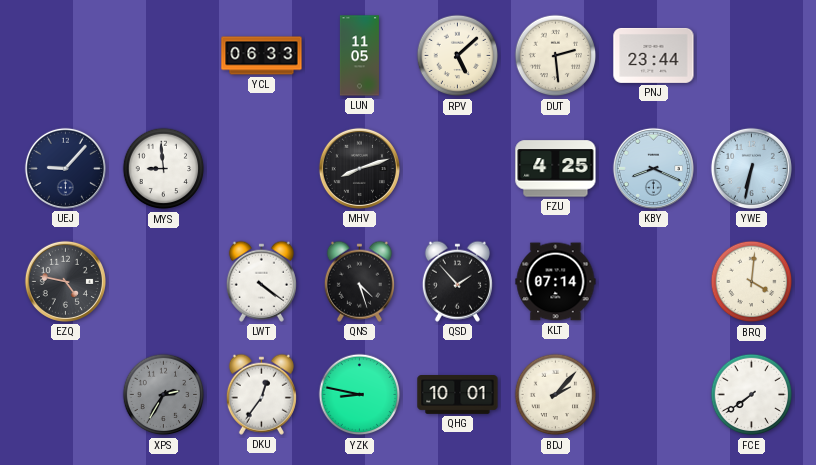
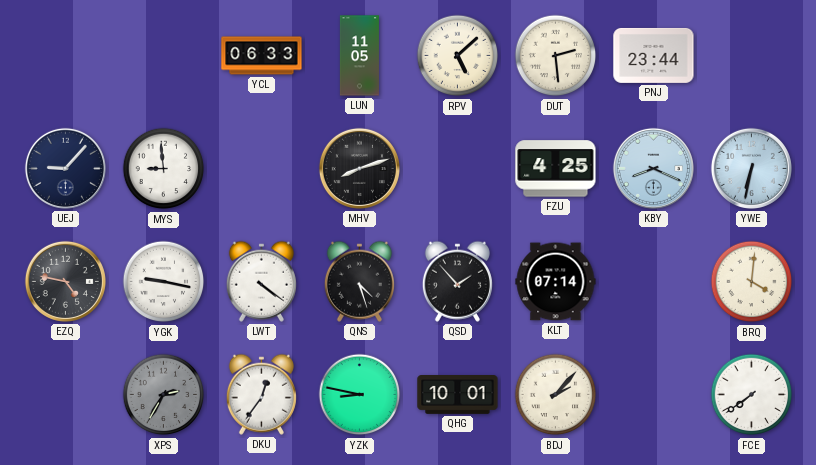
YGK: none -> 9:17
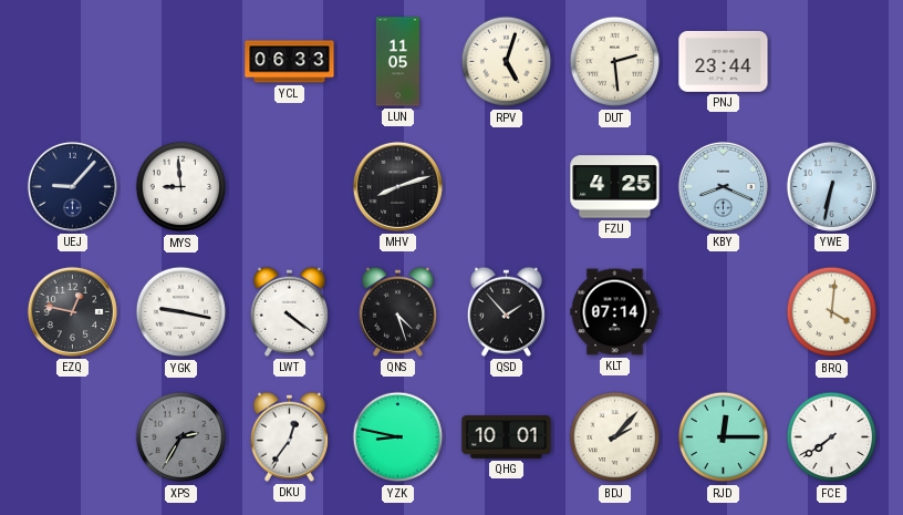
RPV: 5:08 -> 5:03
EZQ: 4:47 -> 12:47
RJD: none -> 12:15
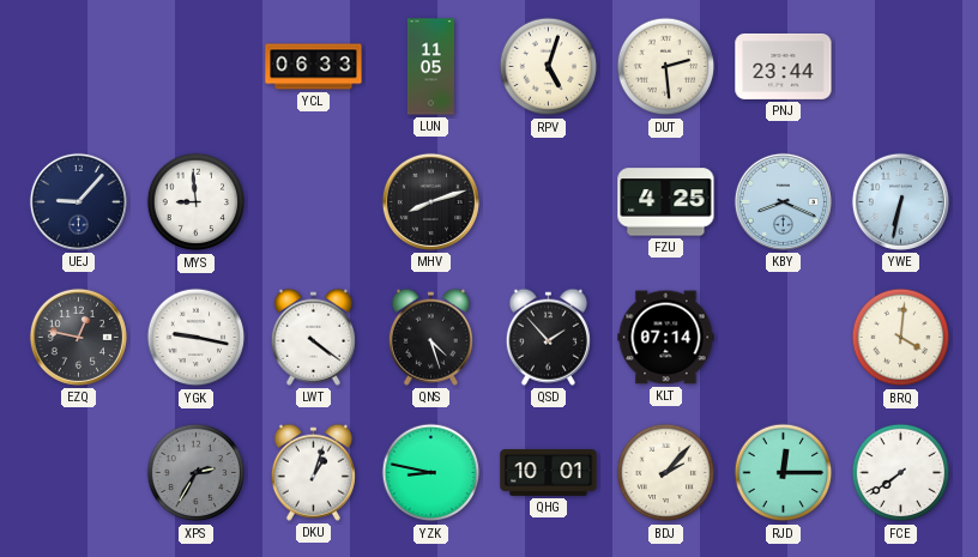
DKU: 12:36 -> 1:03
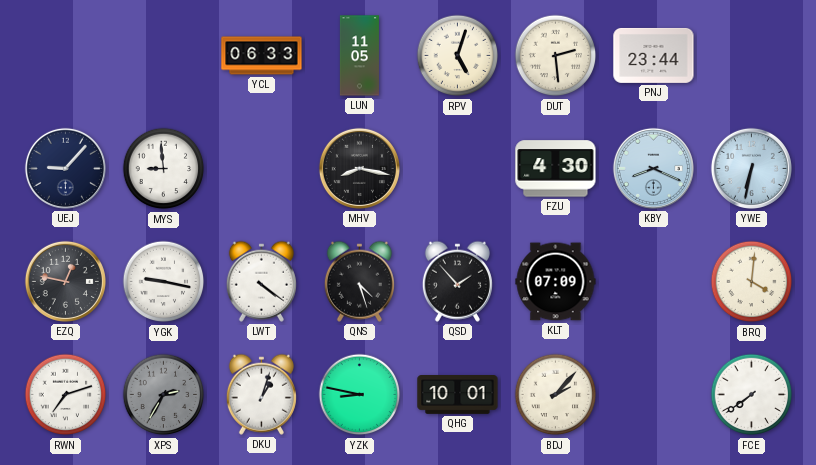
MHV: 8:12 -> 8:17
FZU: 4:25 -> 4:30
KLT: 07:14 -> 07:09
RWN: none -> 7:12
RJD: 12:15 -> none
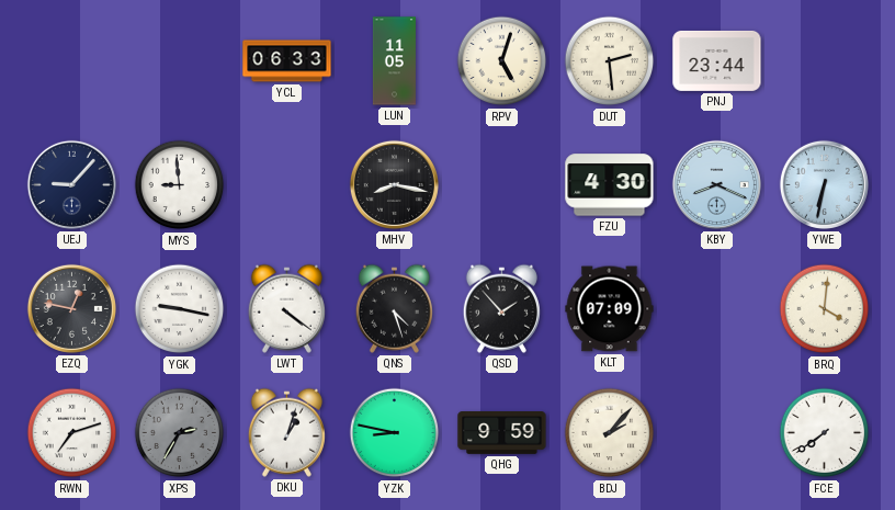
QHG: 10:01 -> 9:59
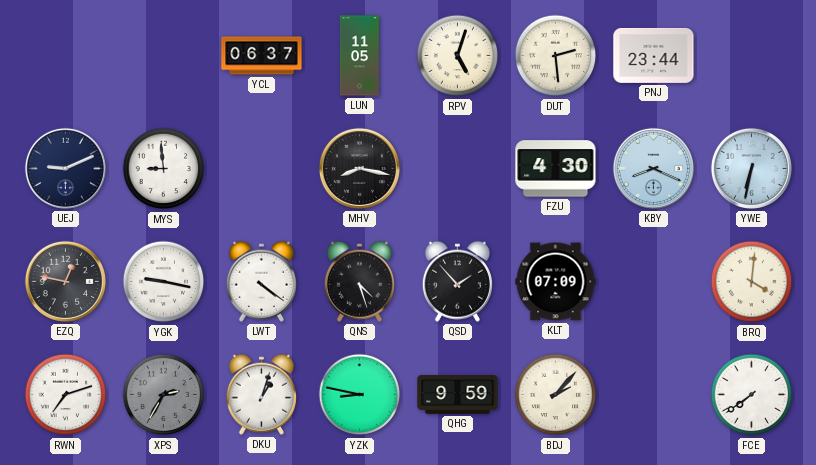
YCL: 06:33 -> 06:37
UEJ: 9:07 -> 9:11
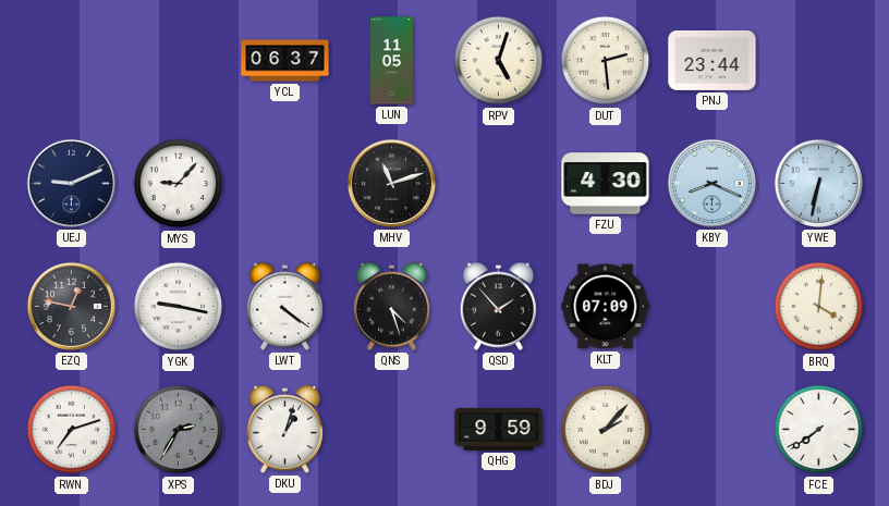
MYS: 8:59 -> 9:07
MHV: 8:17 -> 11:12
YZK: 8:47 -> none
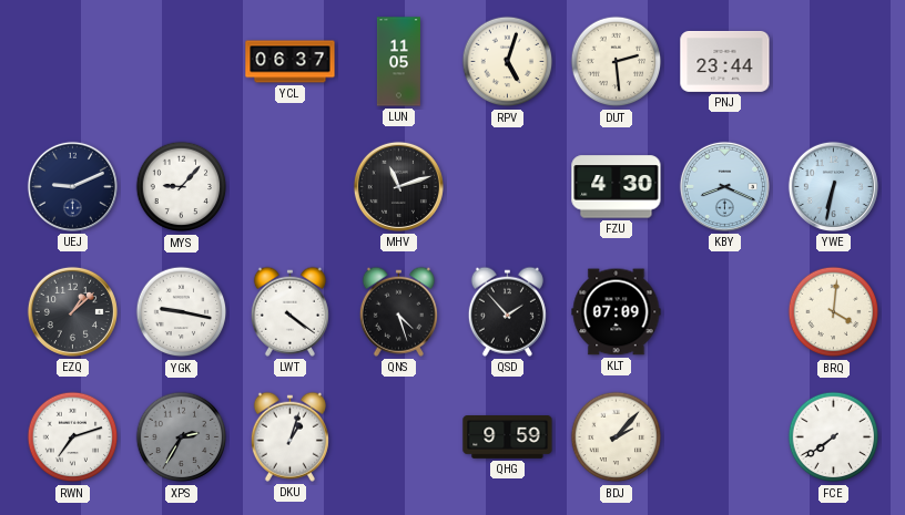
EZQ: 12:47 -> 1:08
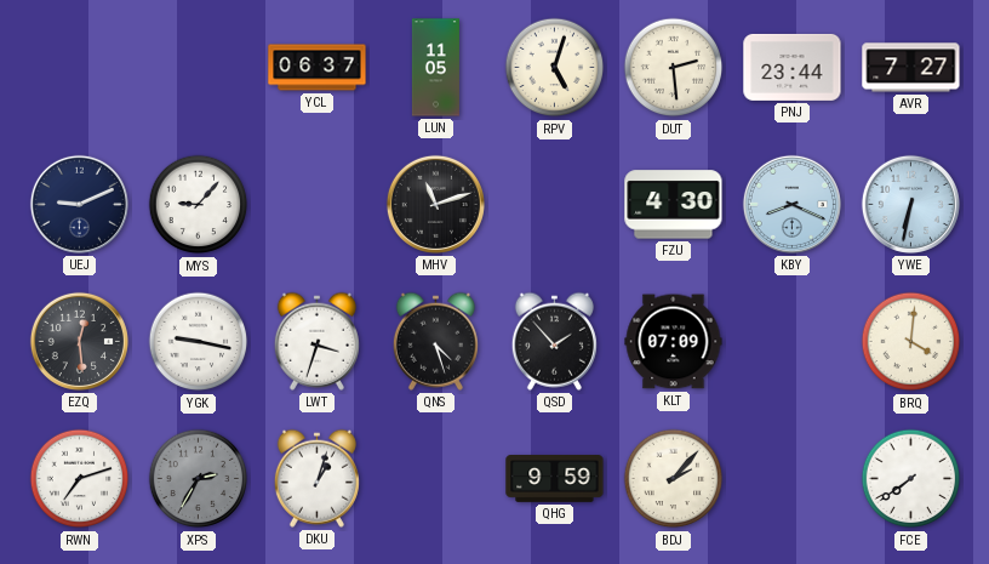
AVR: none -> 7:27
EZQ: 1:08 -> 12:29
LWT: 4:21 -> 3:33
